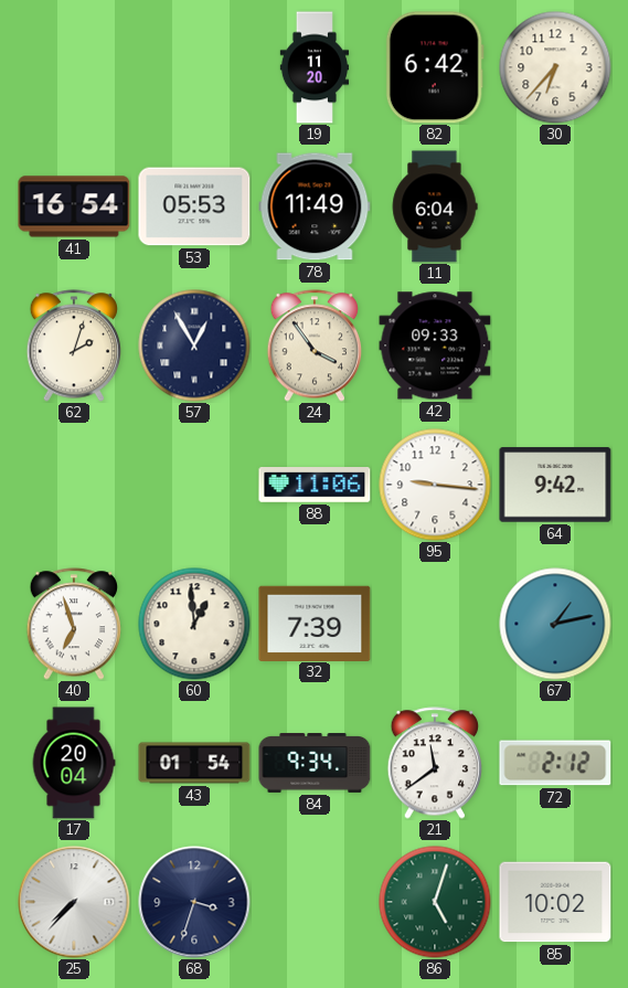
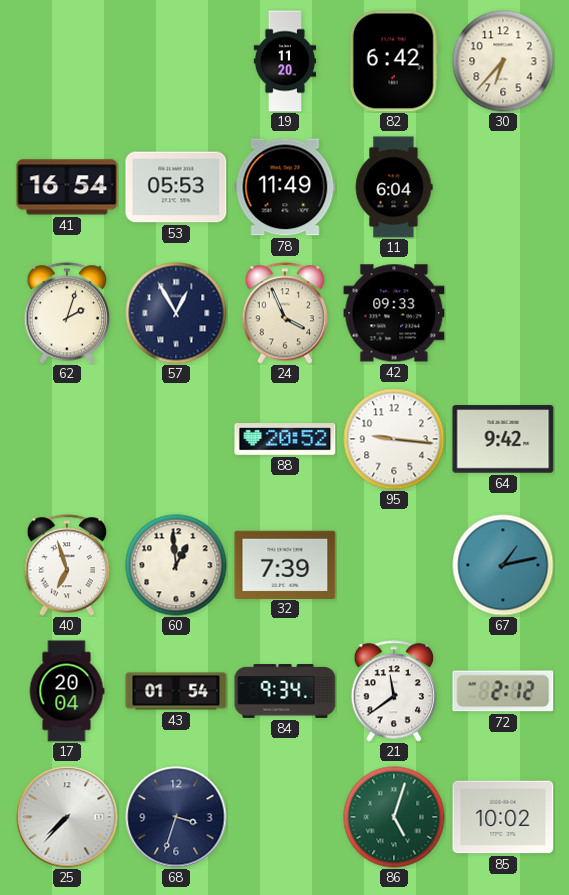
24: 3:54 -> 3:56
88: 11:06 -> 20:52
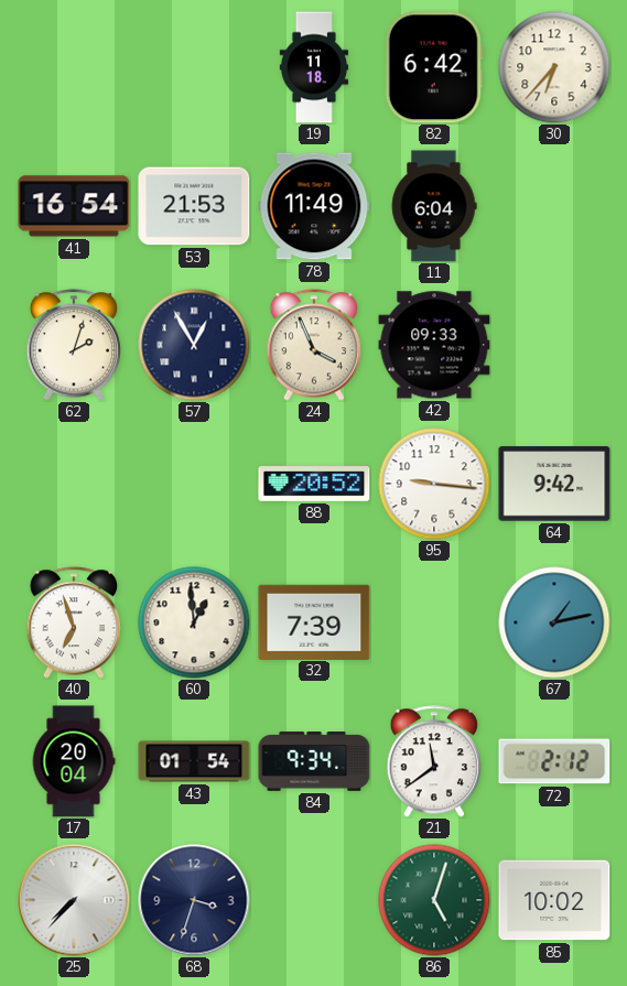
19: 11:20 -> 11:18
53: 05:53 -> 21:53
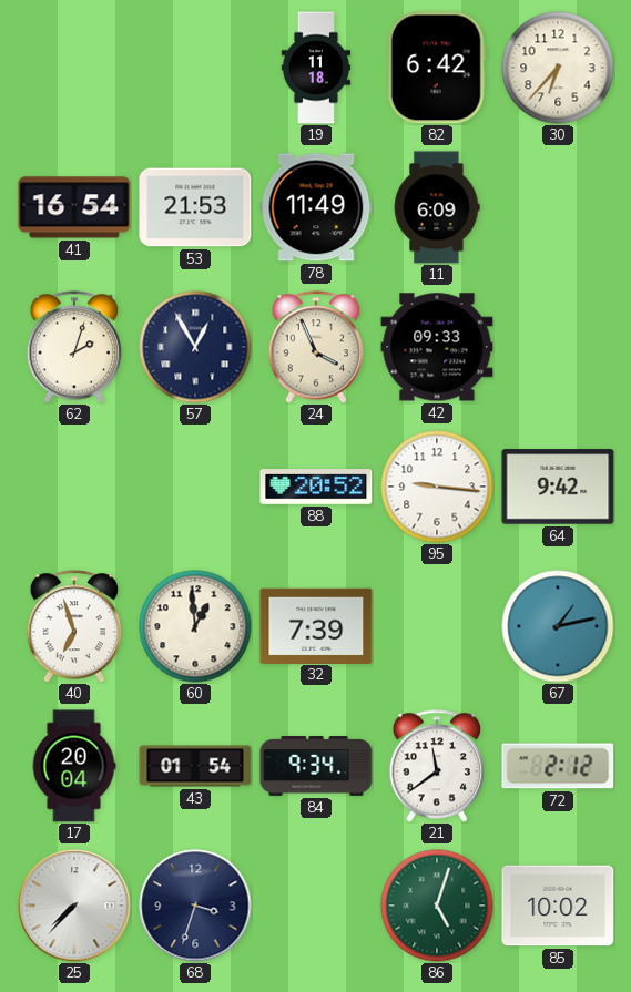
11: 6:04 -> 6:09
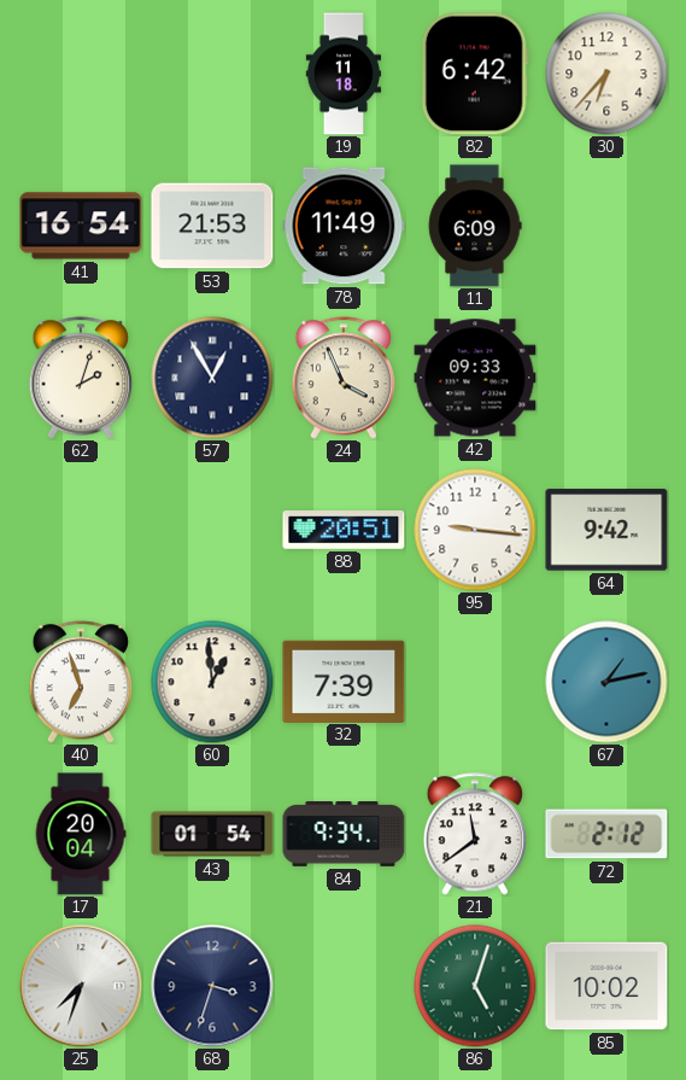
88: 20:52 -> 20:51
25: 7:37 -> 7:33
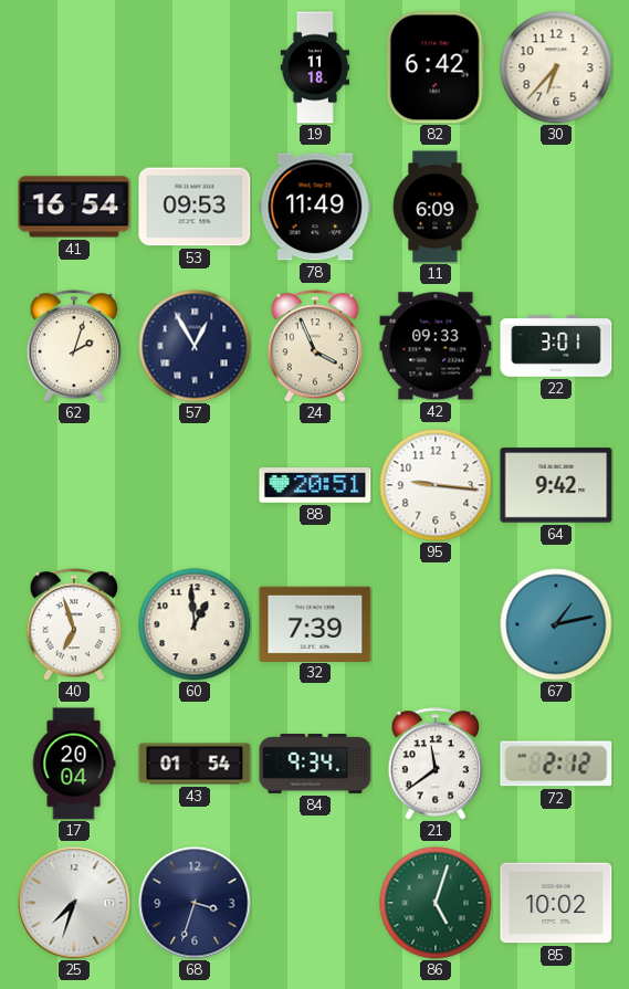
53: 21:53 -> 09:53
22: none -> 3:01
